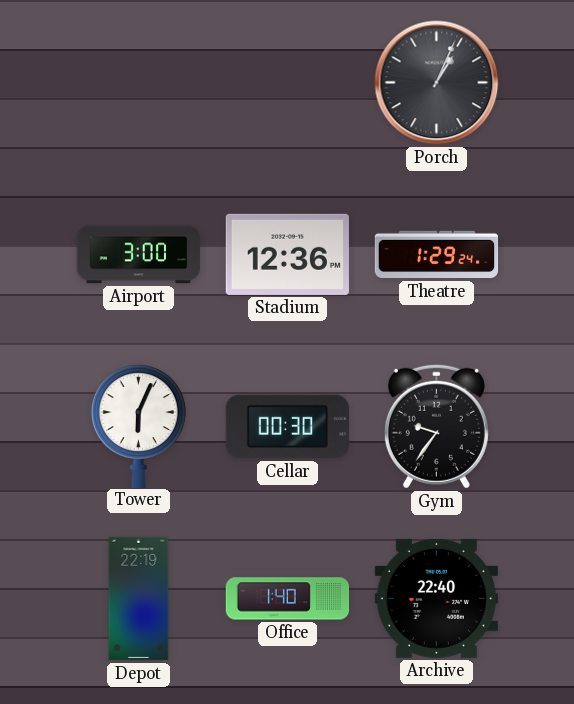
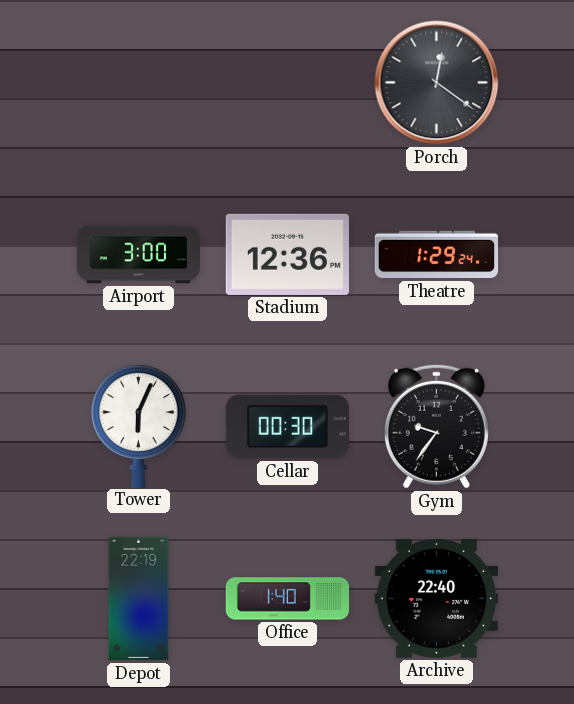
Porch: 1:04 -> 12:21
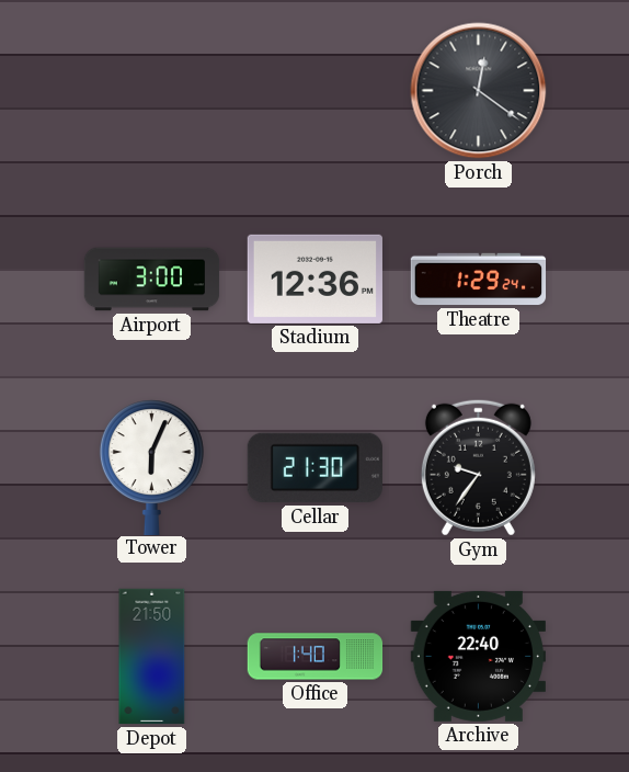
Cellar: 00:30 -> 21:30
Depot: 22:19 -> 21:50
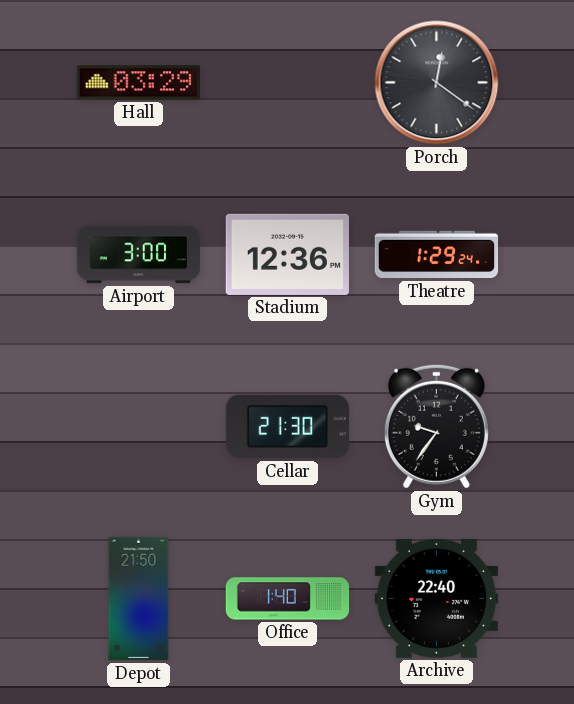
Hall: none -> 03:29
Tower: 6:04 -> none
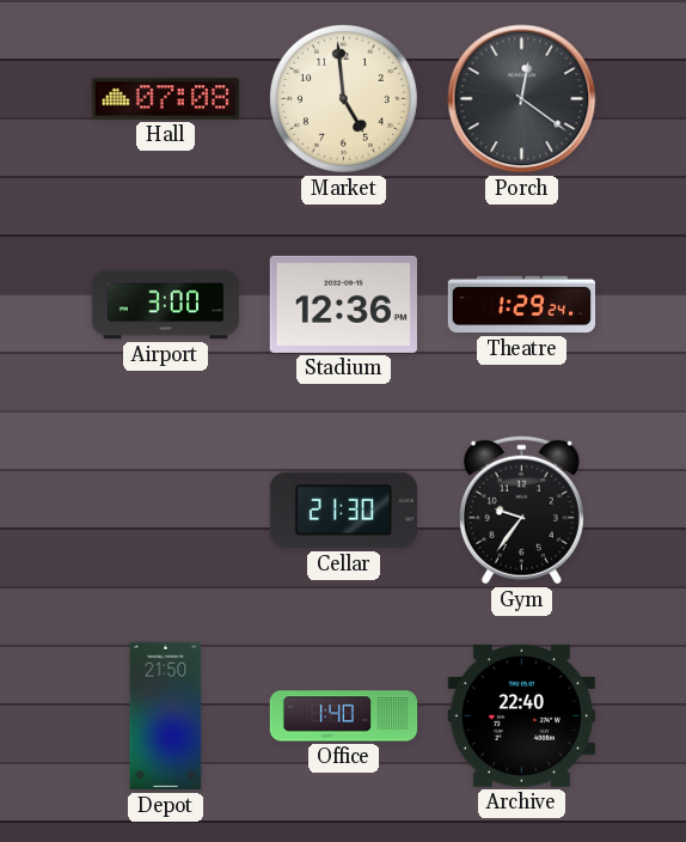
Hall: 03:29 -> 07:08
Market: none -> 4:59
